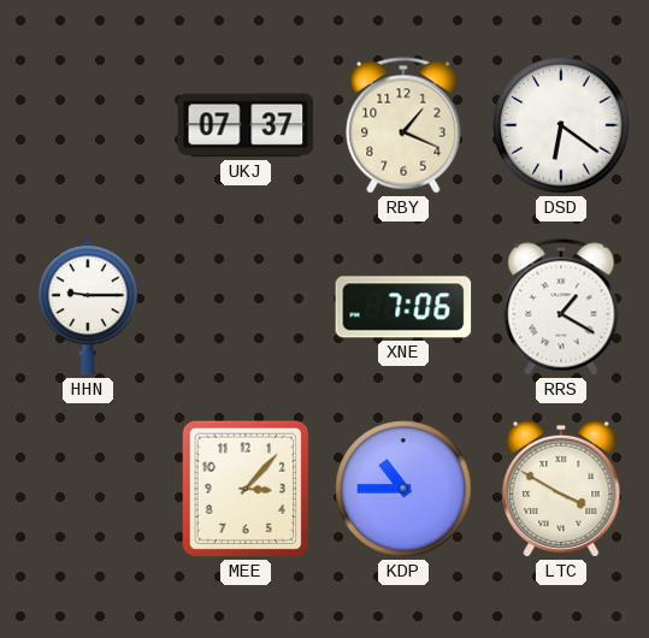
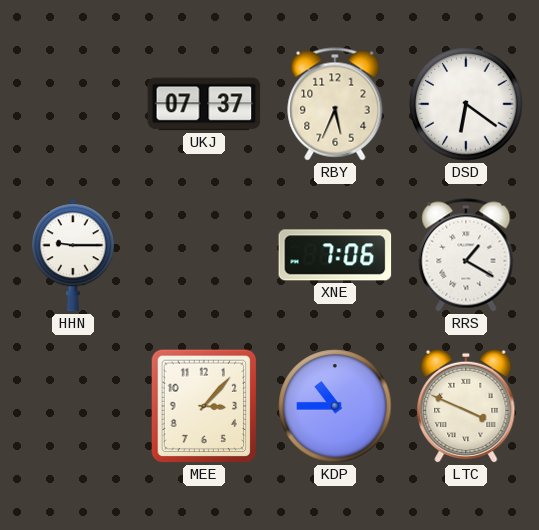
RBY: 1:19 -> 5:34
LTC: 3:50 -> 3:49
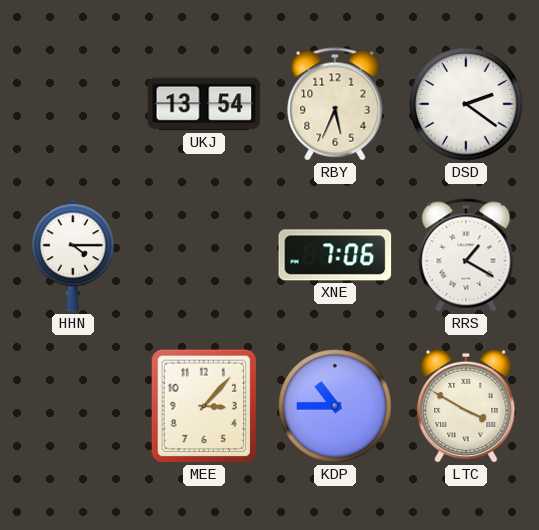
UKJ: 07:37 -> 13:54
DSD: 6:21 -> 2:21
HHN: 9:15 -> 4:15
LTC: 3:49 -> 3:50
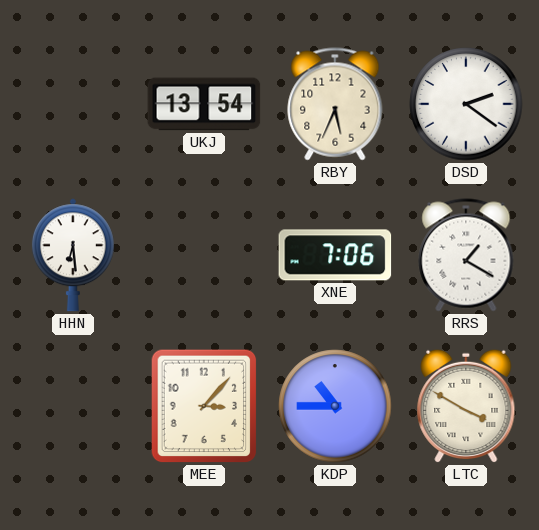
HHN: 4:15 -> 6:29
